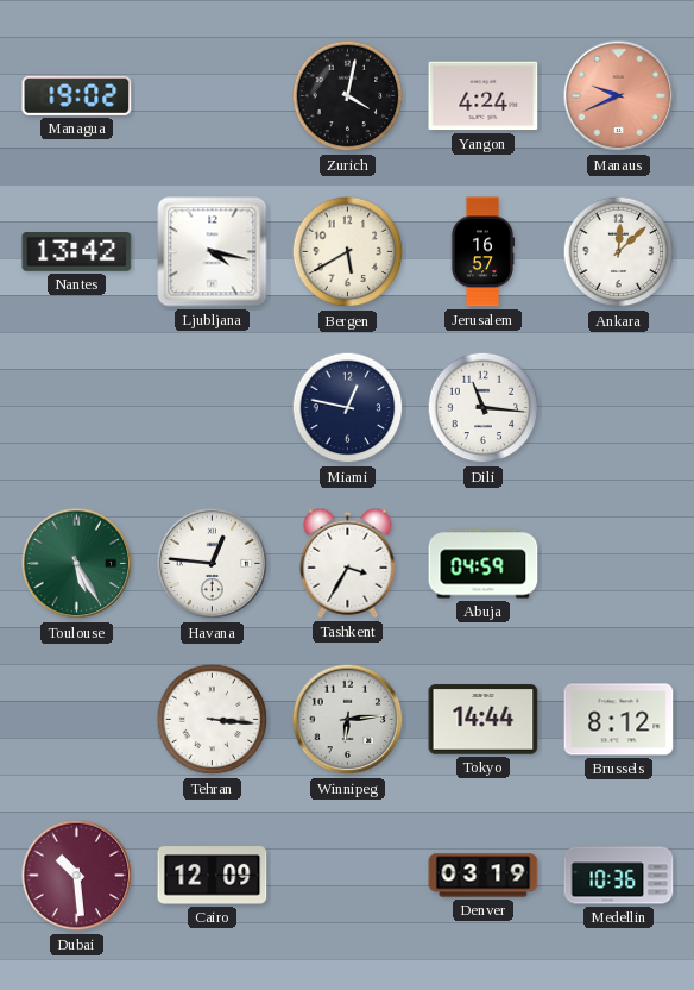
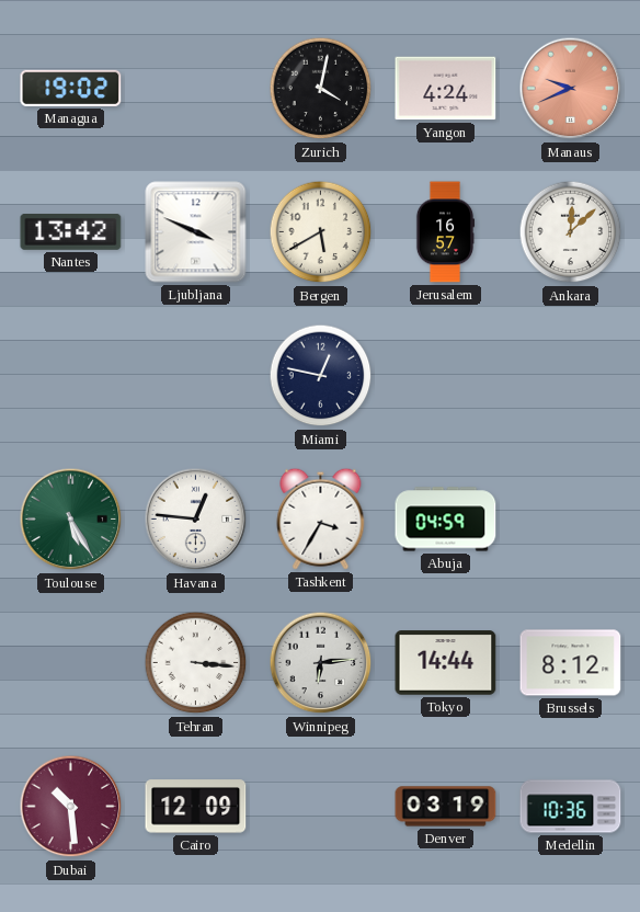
Ljubljana: 4:17 -> 3:49
Dili: 11:16 -> none
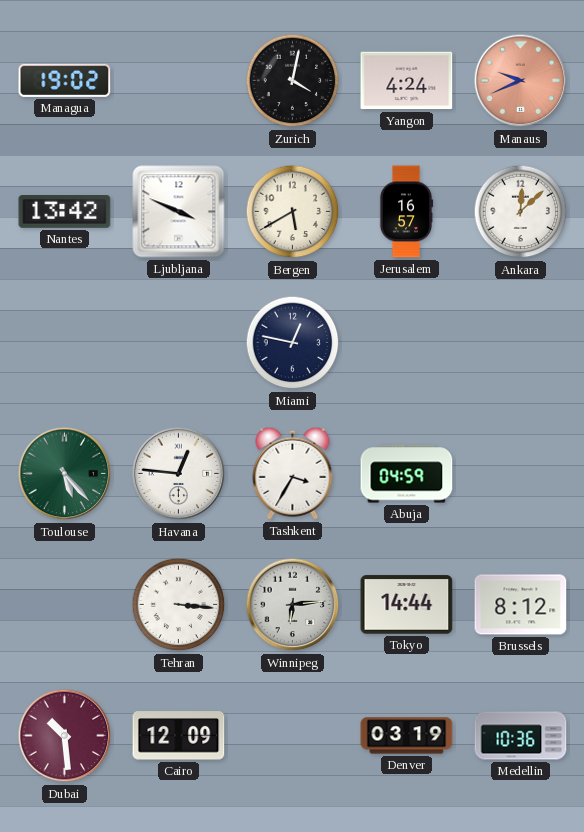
Toulouse: 5:25 -> 5:23
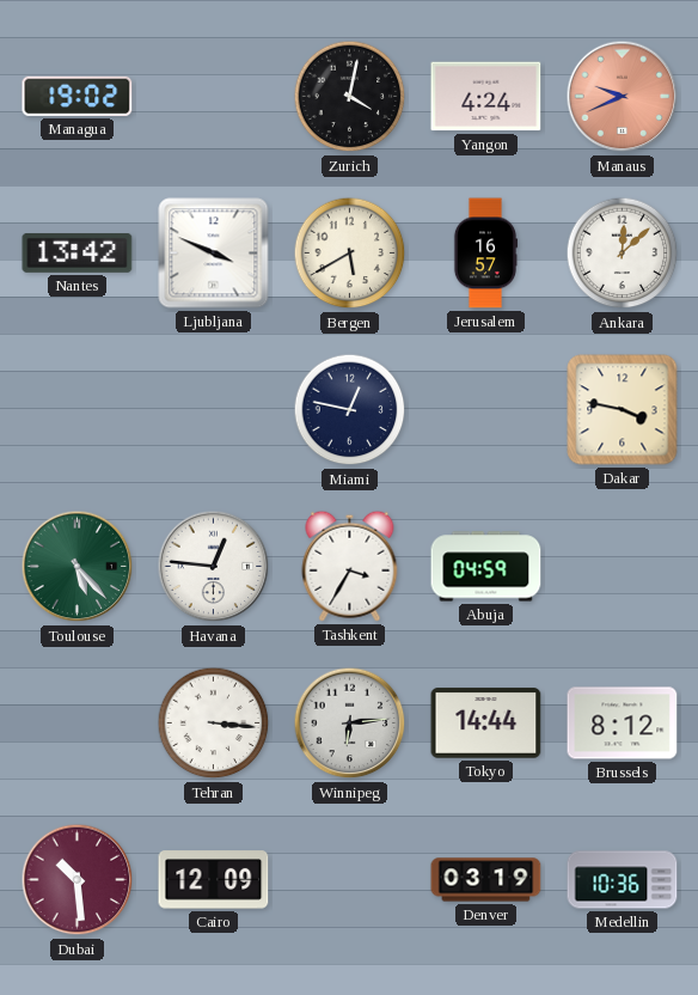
Dakar: none -> 3:47
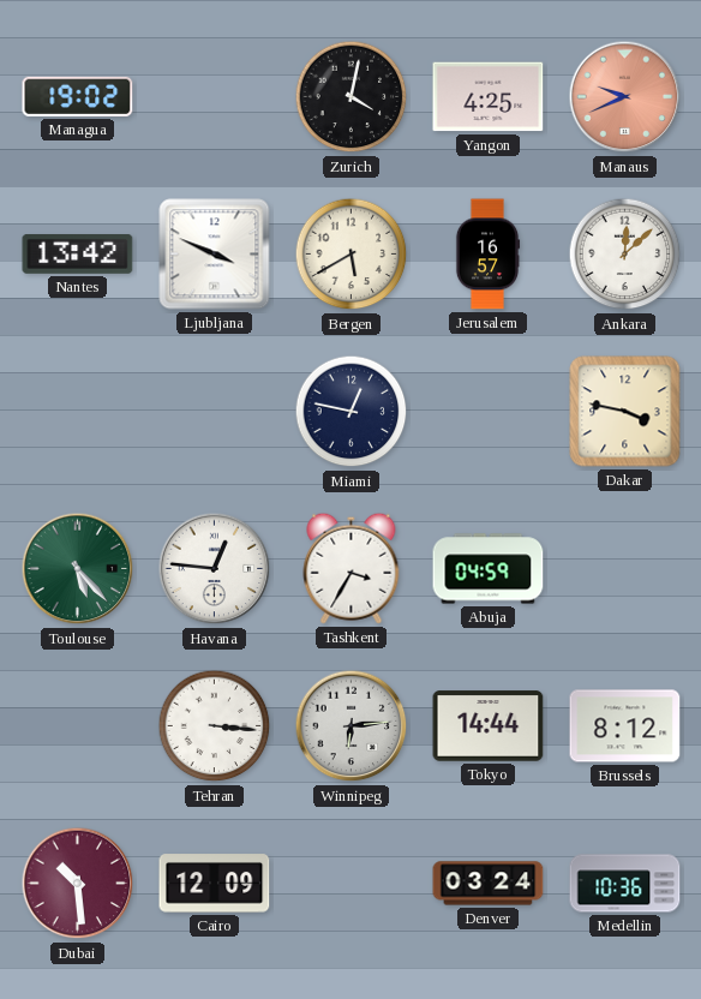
Yangon: 4:24 -> 4:25
Denver: 03:19 -> 03:24
